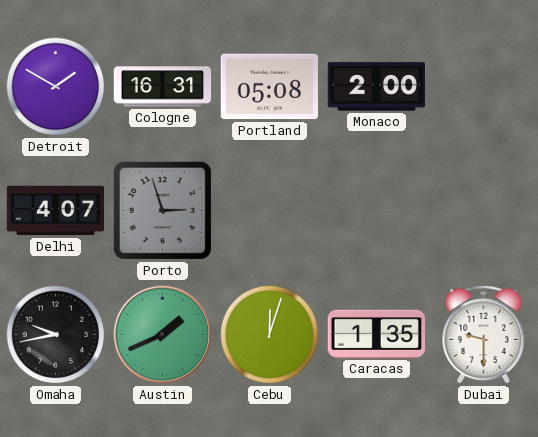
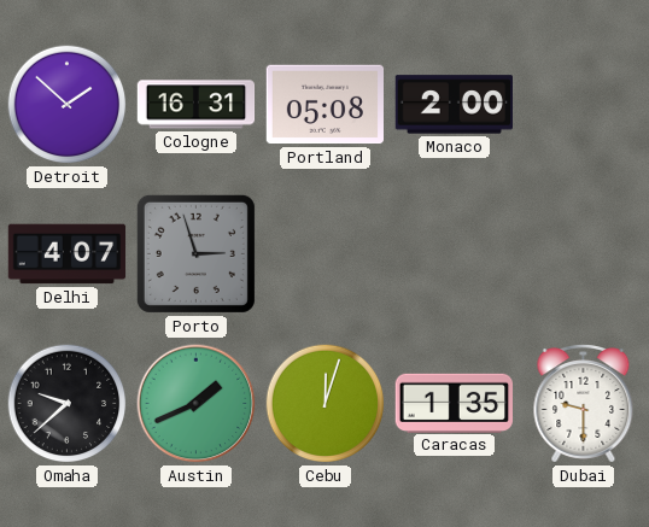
Detroit: 1:50 -> 1:52
Omaha: 9:43 -> 9:38
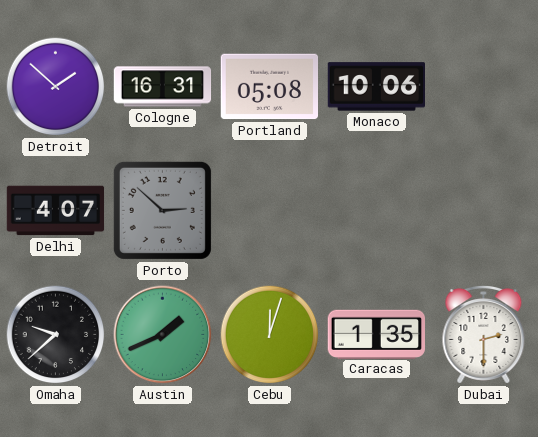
Monaco: 2:00 -> 10:06
Porto: 2:57 -> 2:52
Dubai: 9:30 -> 2:30
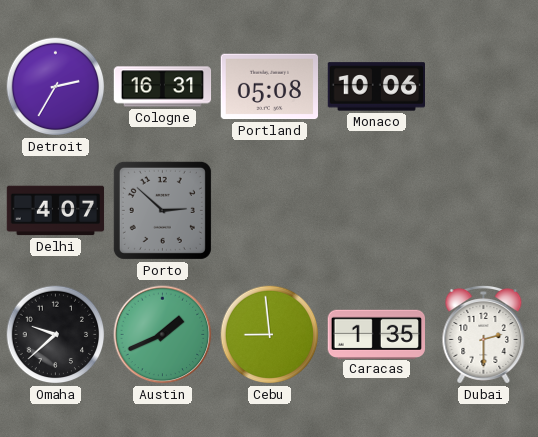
Detroit: 1:52 -> 2:35
Cebu: 12:03 -> 8:59
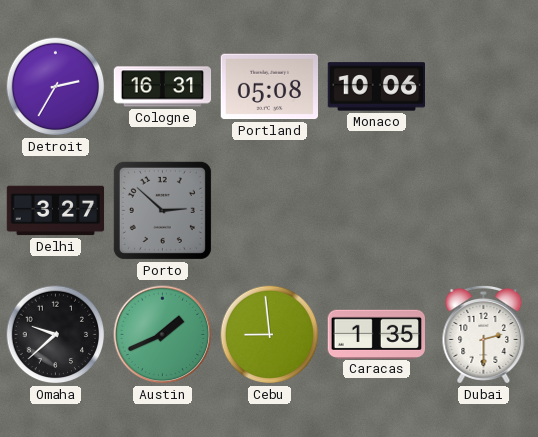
Delhi: 4:07 -> 3:27
